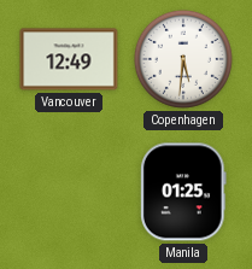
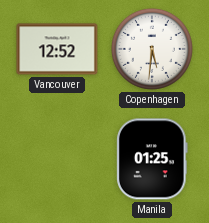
Vancouver: 12:49 -> 12:52
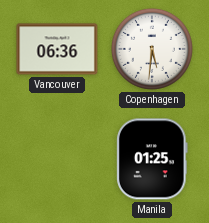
Vancouver: 12:52 -> 06:36
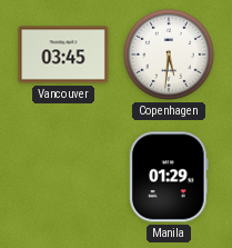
Vancouver: 06:36 -> 03:45
Manila: 01:25 -> 01:29
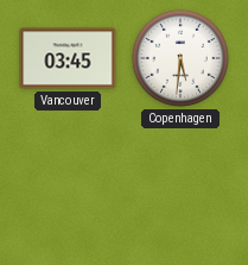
Manila: 01:29 -> none
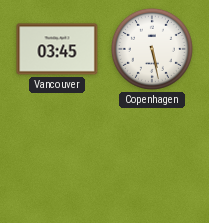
Copenhagen: 5:31 -> 5:28
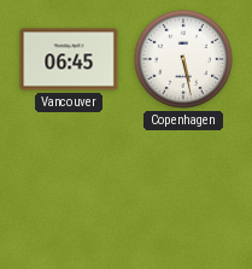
Vancouver: 03:45 -> 06:45
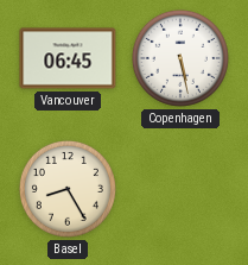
Basel: none -> 8:25
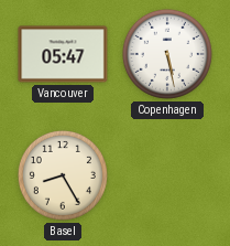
Vancouver: 06:45 -> 05:47
